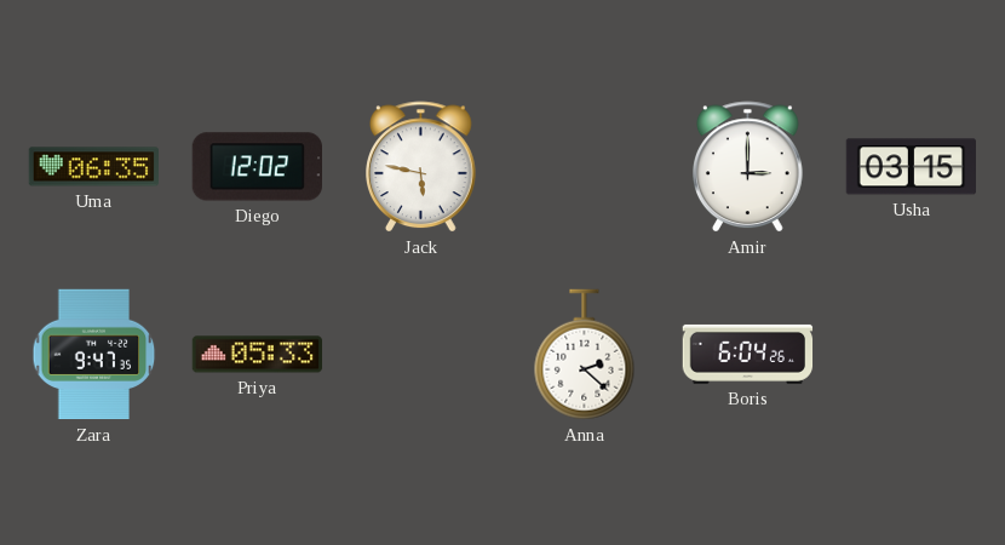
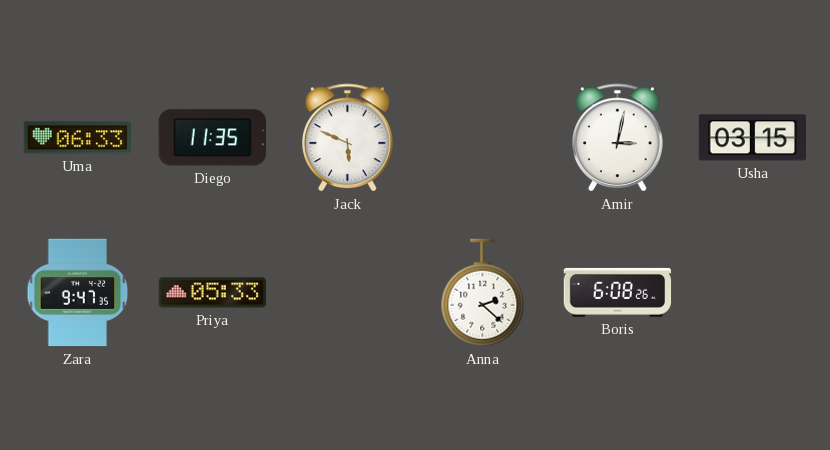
Uma: 06:35 -> 06:33
Diego: 12:02 -> 11:35
Jack: 5:47 -> 5:49
Amir: 3:00 -> 3:02
Boris: 6:04 -> 6:08
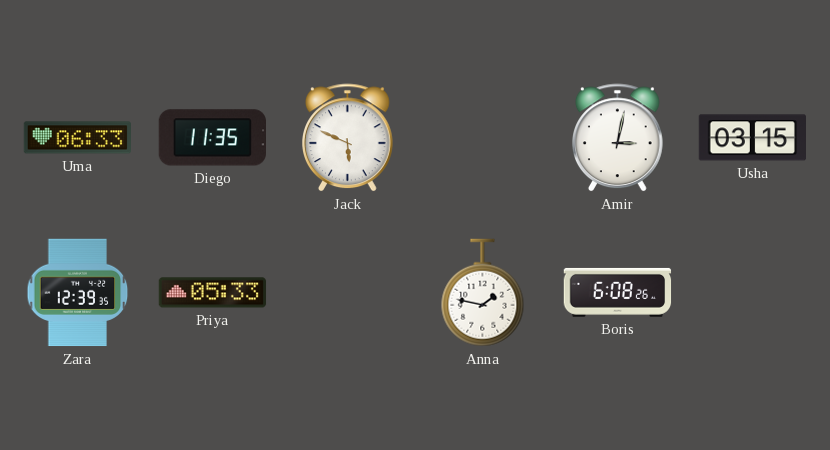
Zara: 9:47 -> 12:39
Anna: 2:22 -> 1:47
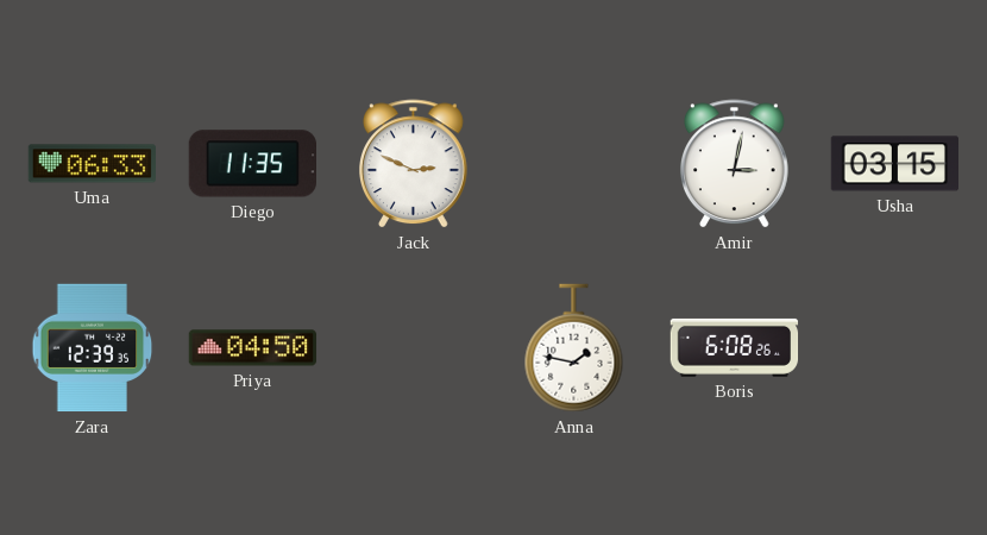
Jack: 5:49 -> 2:49
Priya: 05:33 -> 04:50
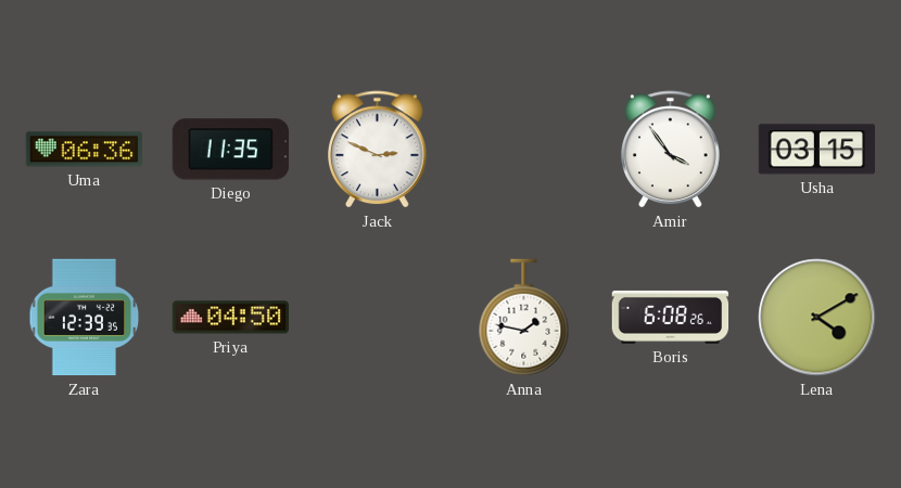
Uma: 06:33 -> 06:36
Amir: 3:02 -> 3:54
Lena: none -> 4:10
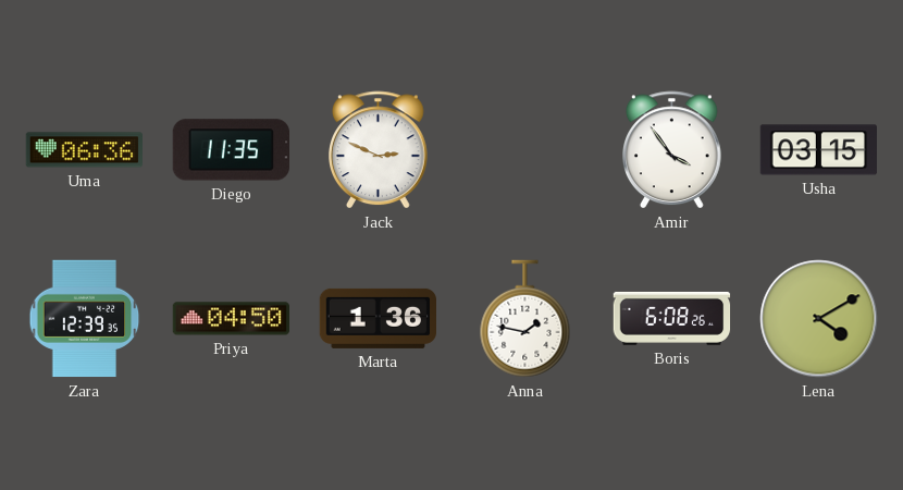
Marta: none -> 1:36
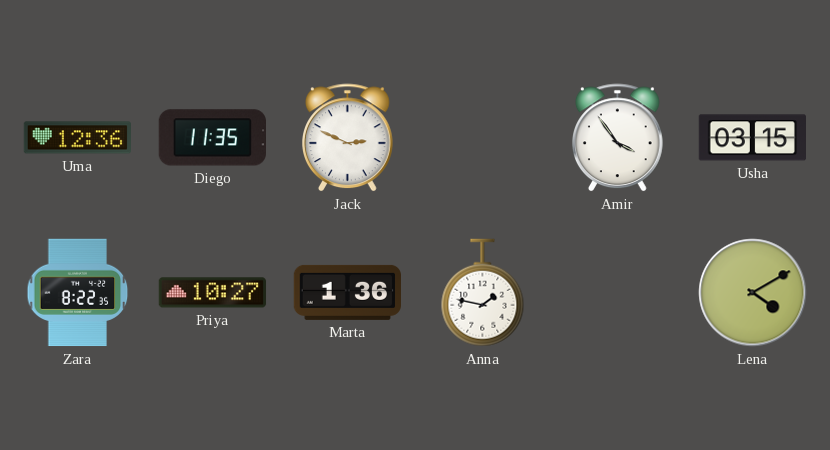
Uma: 06:36 -> 12:36
Zara: 12:39 -> 8:22
Priya: 04:50 -> 10:27
Boris: 6:08 -> none
